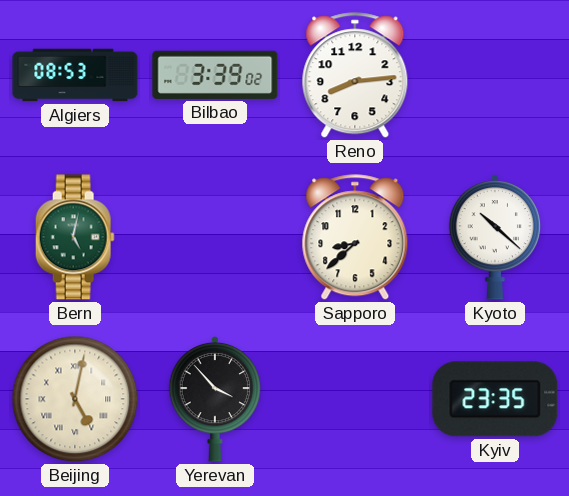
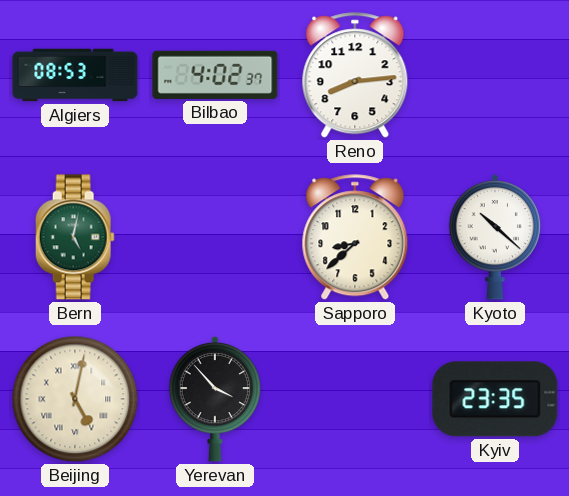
Bilbao: 3:39 -> 4:02
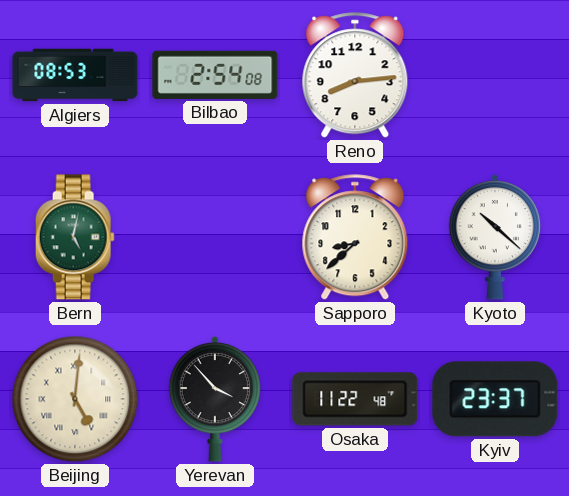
Bilbao: 4:02 -> 2:54
Beijing: 5:02 -> 5:01
Osaka: none -> 11:22
Kyiv: 23:35 -> 23:37
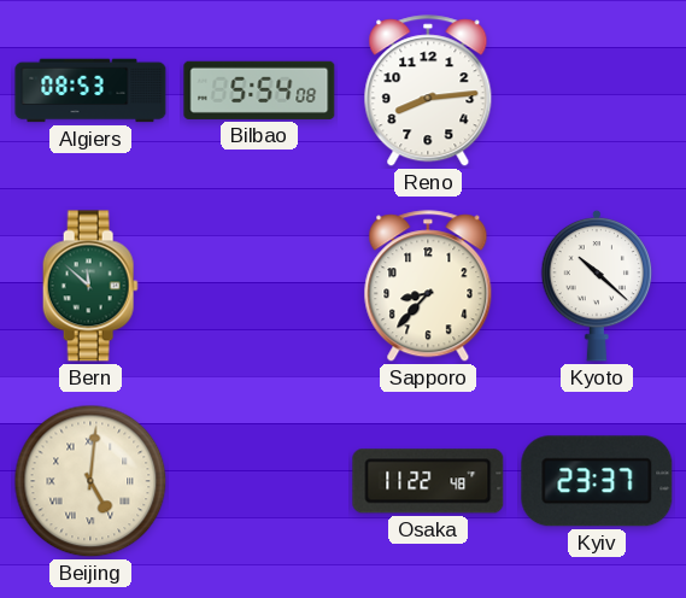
Bilbao: 2:54 -> 5:54
Bern: 5:02 -> 11:52
Sapporo: 8:38 -> 8:37
Yerevan: 3:53 -> none
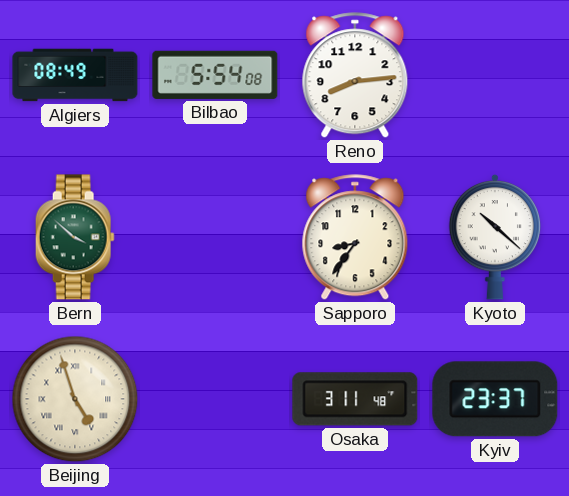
Algiers: 08:53 -> 08:49
Bern: 11:52 -> 3:52
Sapporo: 8:37 -> 8:36
Beijing: 5:01 -> 4:57
Osaka: 11:22 -> 3:11
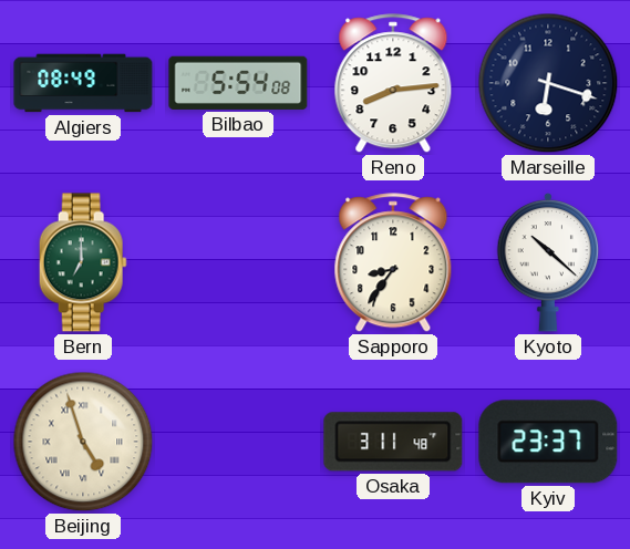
Marseille: none -> 6:18
Bern: 3:52 -> 7:00
